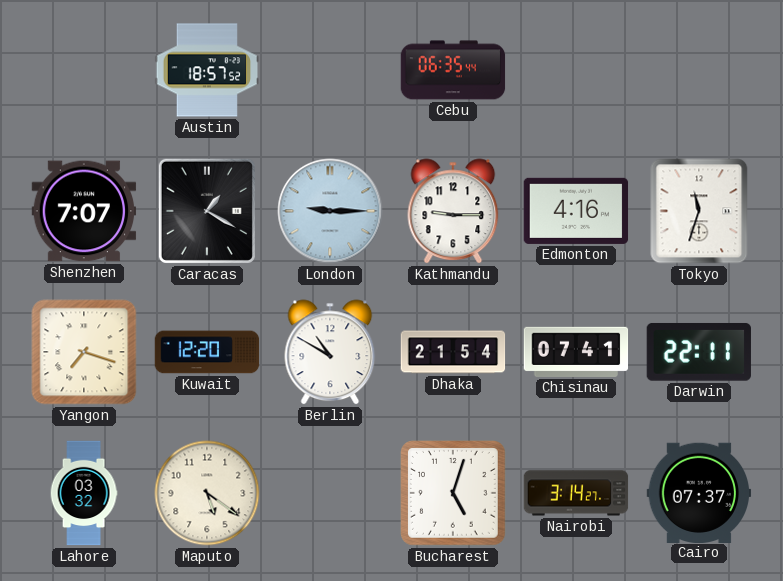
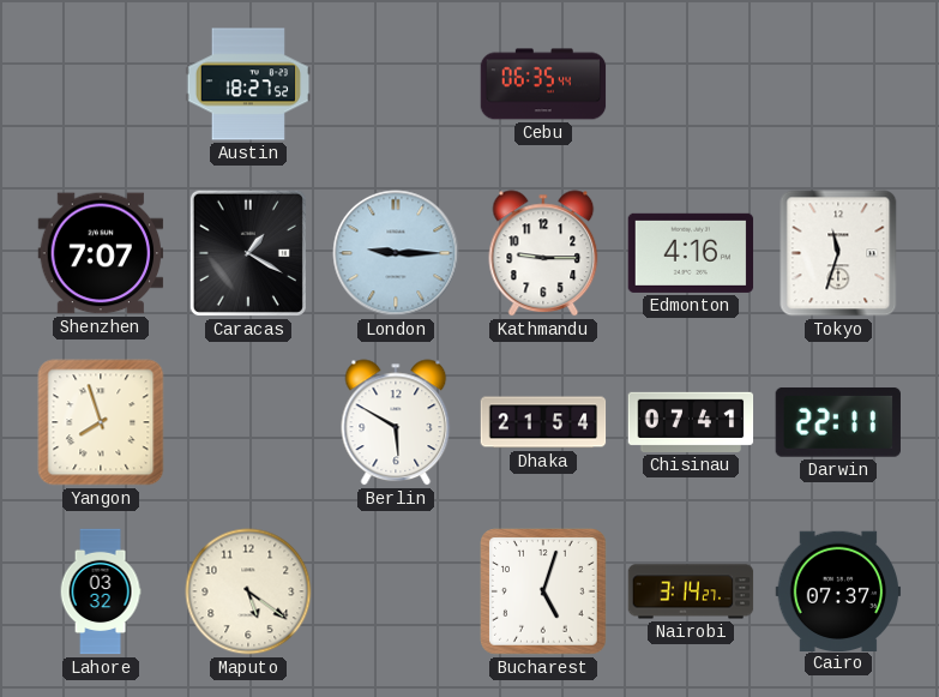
Austin: 18:57 -> 18:27
Yangon: 7:18 -> 7:57
Kuwait: 12:20 -> none
Berlin: 10:50 -> 5:50
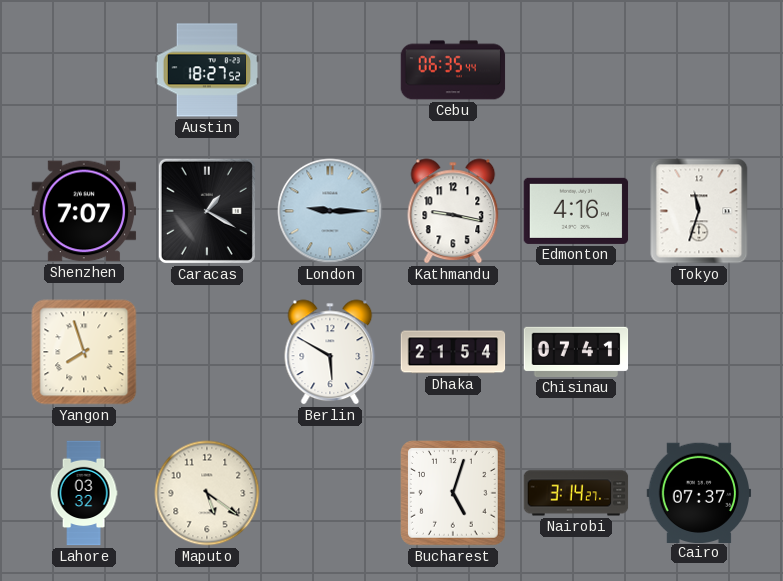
Kathmandu: 9:15 -> 9:17
Darwin: 22:11 -> none
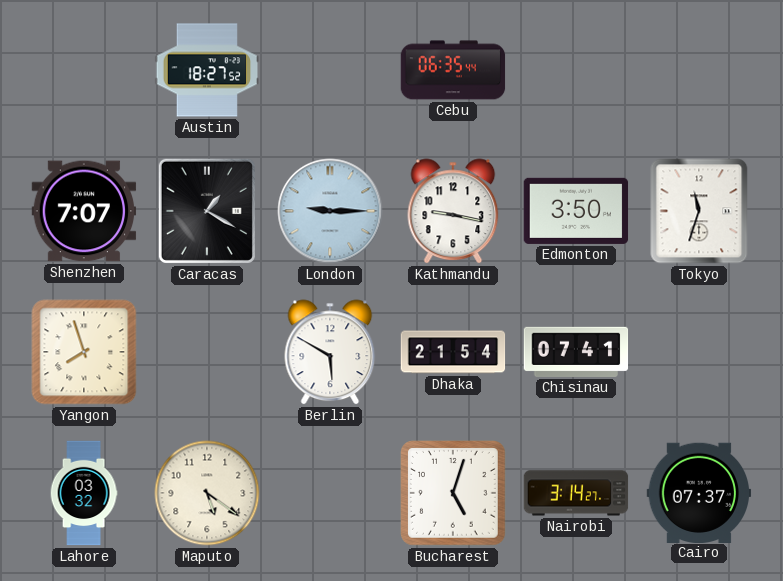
Edmonton: 4:16 -> 3:50
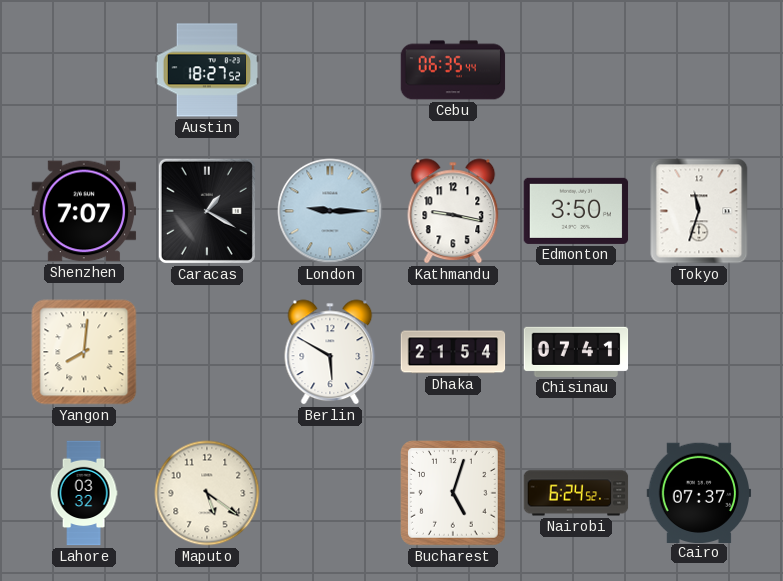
Yangon: 7:57 -> 8:01
Nairobi: 3:14 -> 6:24
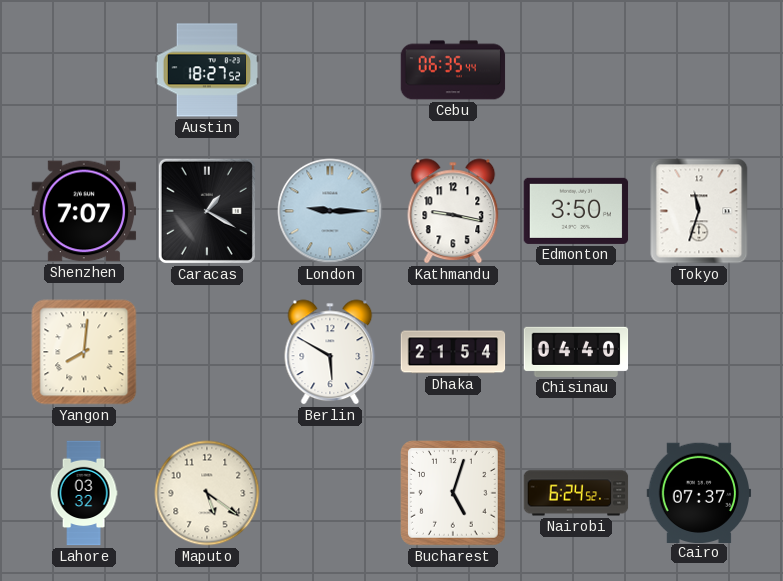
Chisinau: 07:41 -> 04:40
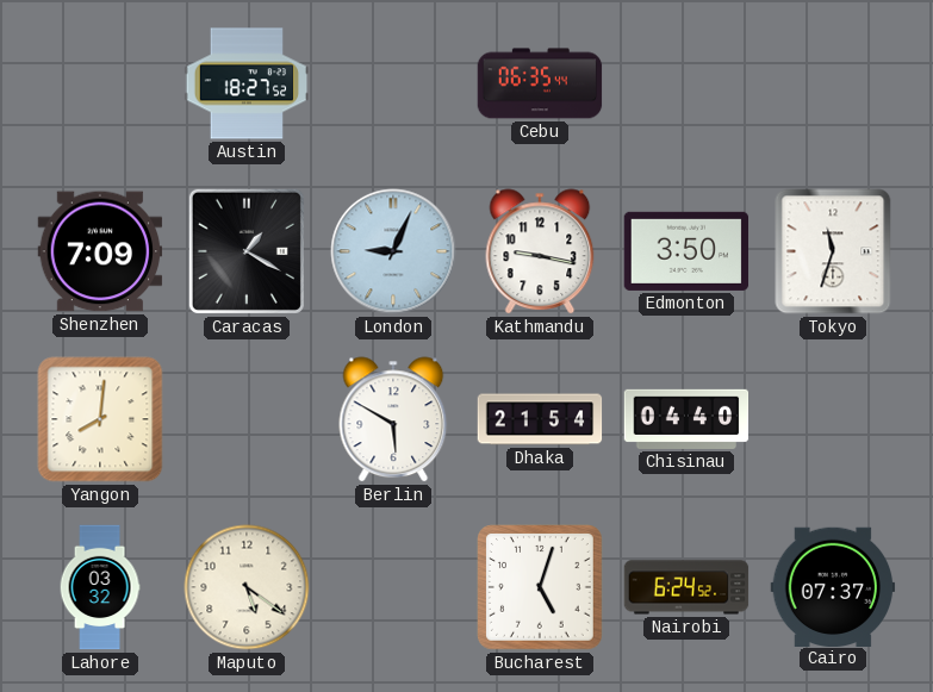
Shenzhen: 7:07 -> 7:09
London: 9:15 -> 9:04
